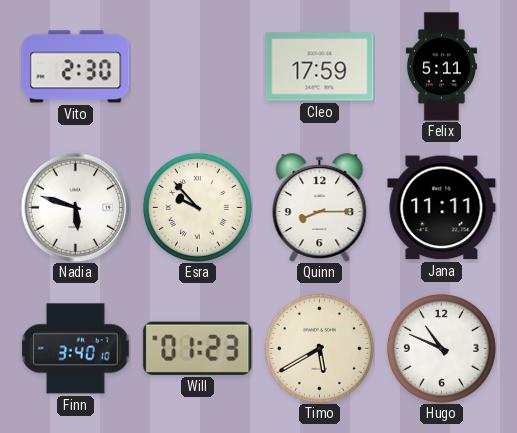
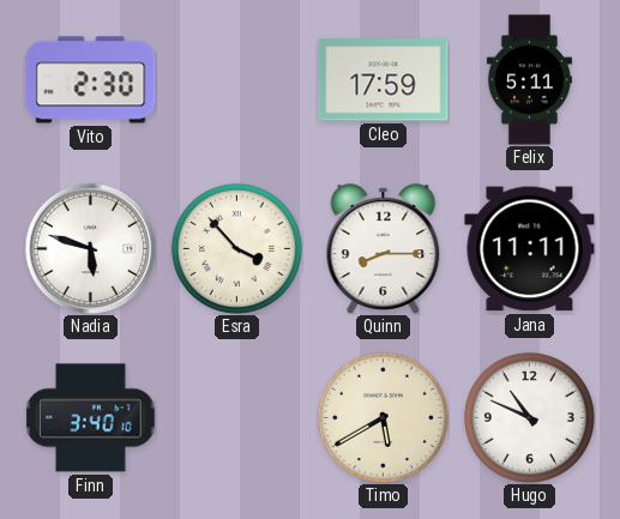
Esra: 9:53 -> 3:53
Will: 01:23 -> none
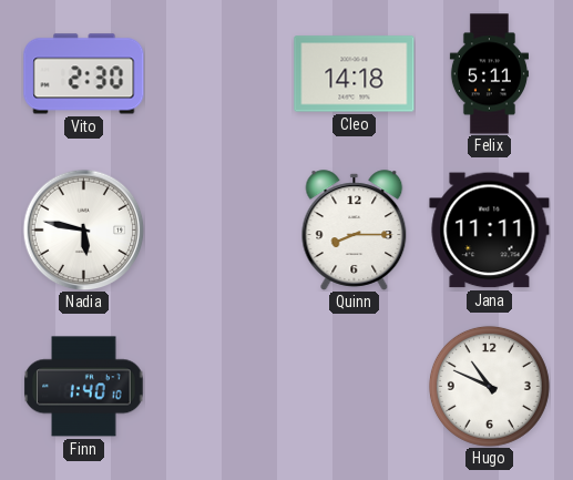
Cleo: 17:59 -> 14:18
Nadia: 5:48 -> 5:47
Esra: 3:53 -> none
Finn: 3:40 -> 1:40
Timo: 5:40 -> none
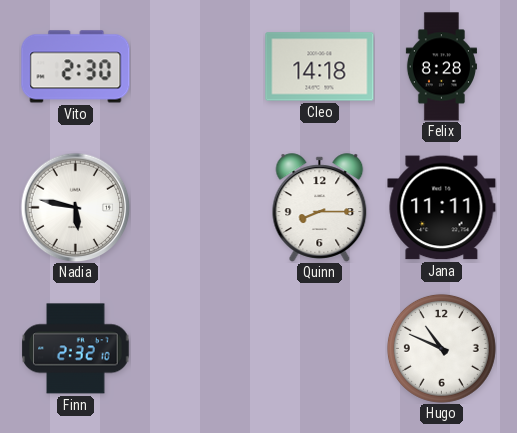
Felix: 5:11 -> 8:28
Finn: 1:40 -> 2:32
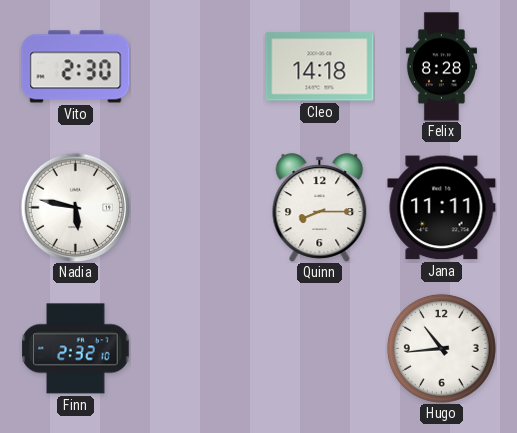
Hugo: 10:49 -> 10:44
